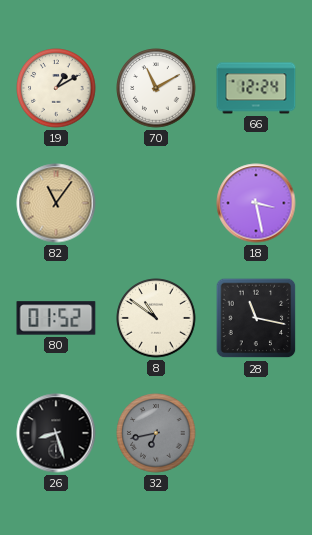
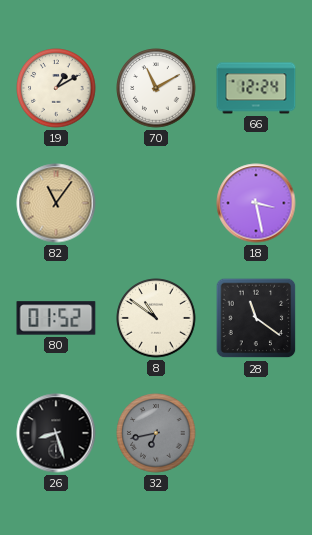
28: 11:17 -> 11:21
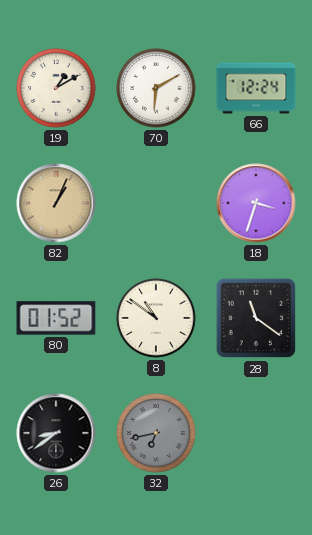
70: 11:10 -> 6:10
82: 11:06 -> 1:04
18: 3:28 -> 3:33
26: 8:27 -> 8:39
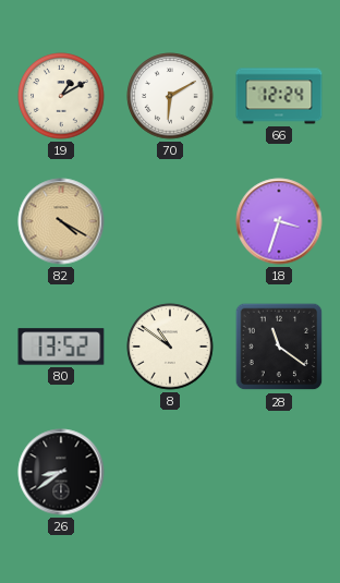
82: 1:04 -> 4:20
80: 01:52 -> 13:52
32: 6:43 -> none
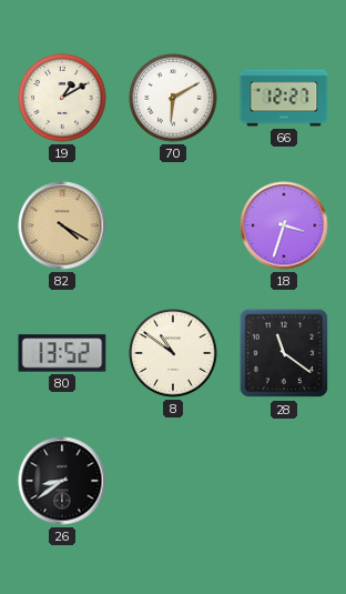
66: 12:24 -> 12:27
